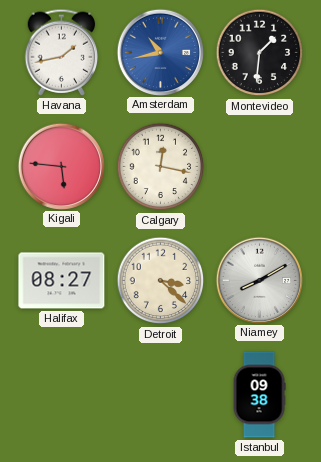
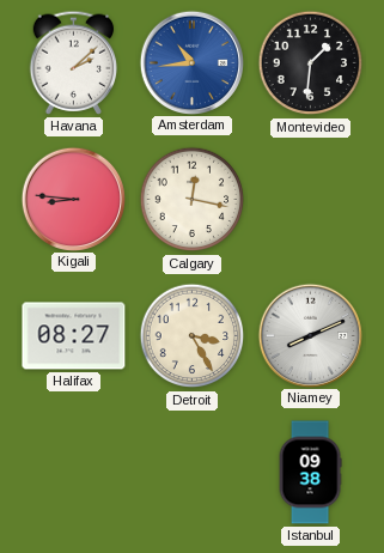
Havana: 1:43 -> 2:08
Amsterdam: 10:43 -> 10:44
Kigali: 5:46 -> 8:46
Detroit: 3:22 -> 3:25
Niamey: 8:10 -> 8:11
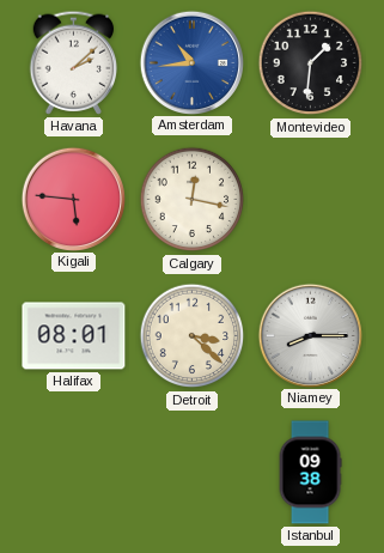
Kigali: 8:46 -> 5:46
Halifax: 08:27 -> 08:01
Detroit: 3:25 -> 3:22
Niamey: 8:11 -> 8:15
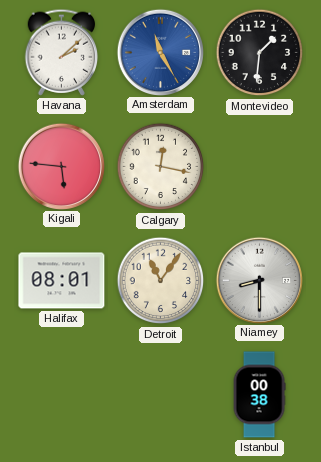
Amsterdam: 10:44 -> 11:25
Detroit: 3:22 -> 11:06
Niamey: 8:15 -> 8:30
Istanbul: 09:38 -> 00:38
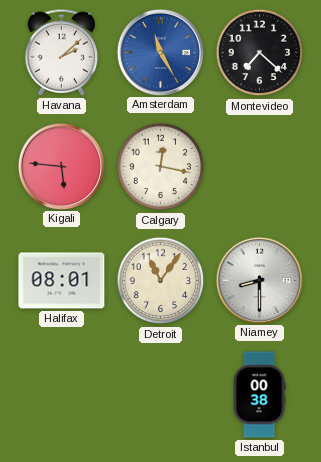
Montevideo: 1:31 -> 7:22
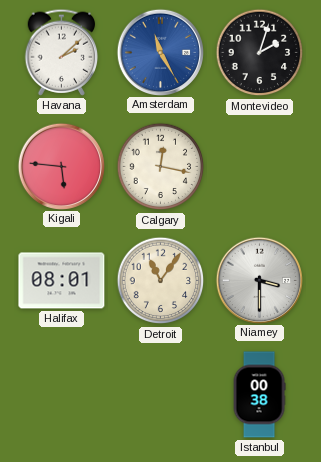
Montevideo: 7:22 -> 2:03
Niamey: 8:30 -> 3:30
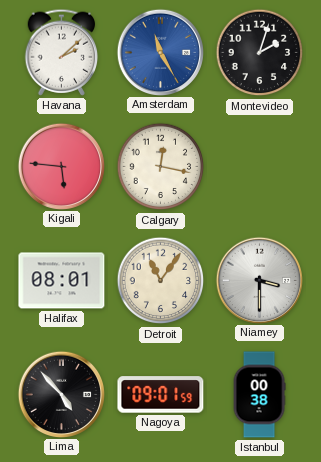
Lima: none -> 4:53
Nagoya: none -> 09:01
